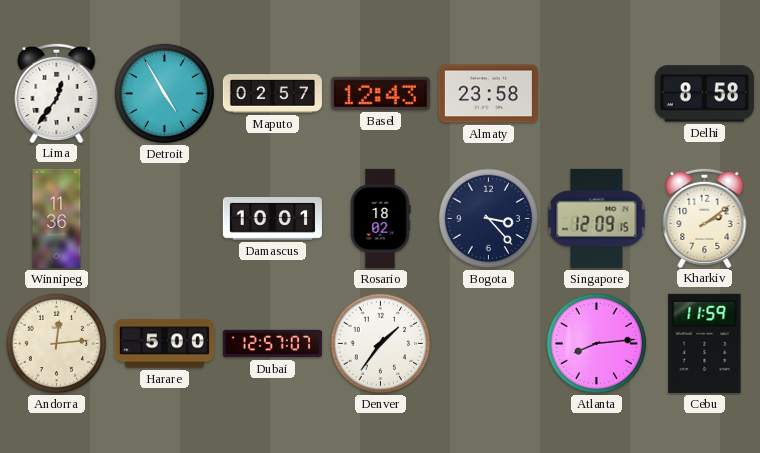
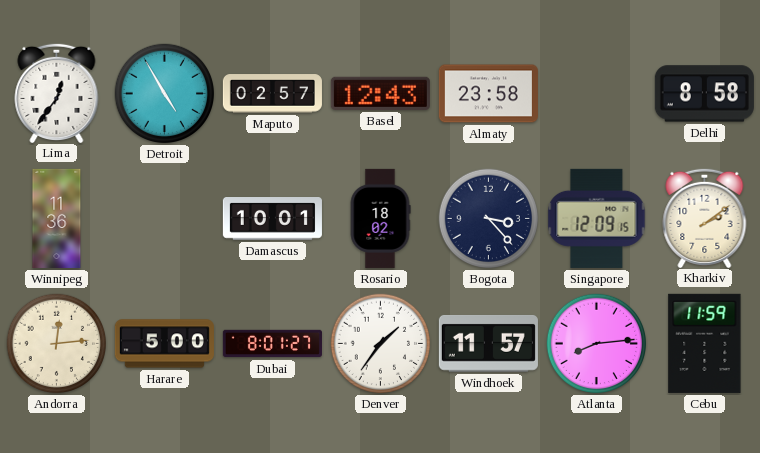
Dubai: 12:57 -> 8:01
Windhoek: none -> 11:57
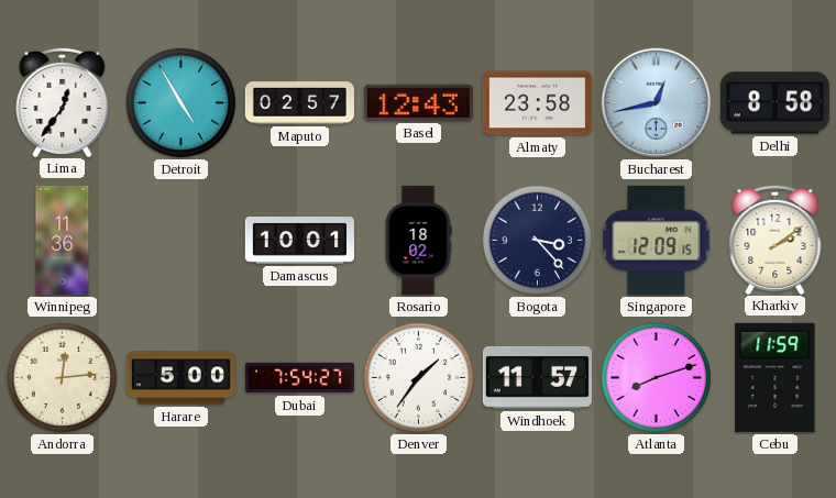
Bucharest: none -> 12:43
Dubai: 8:01 -> 7:54
Atlanta: 8:14 -> 8:12
